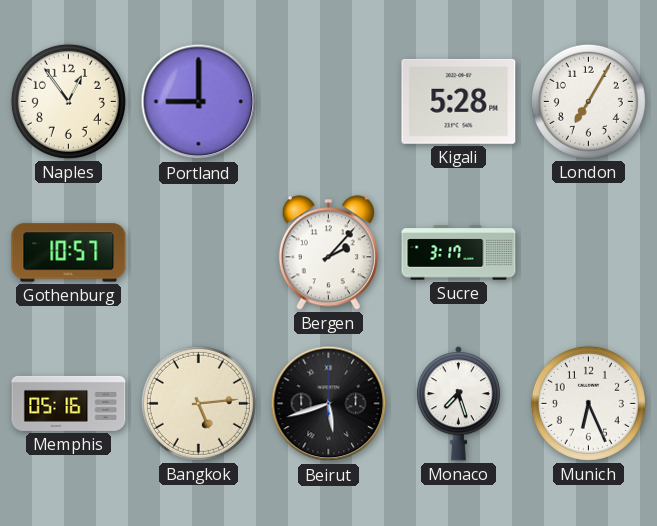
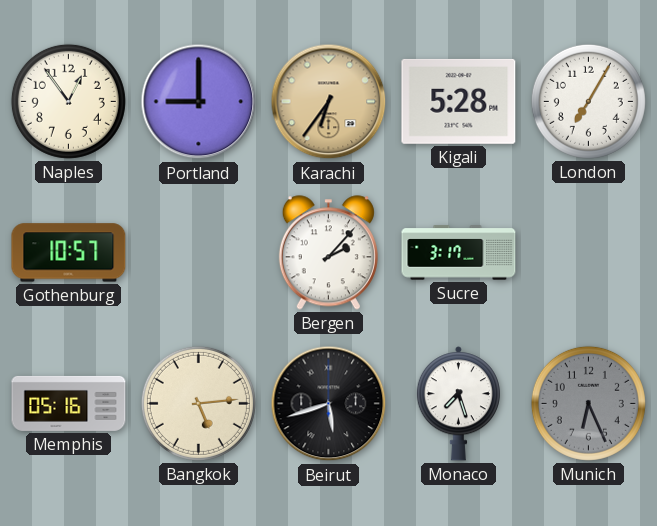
Karachi: none -> 6:36
Munich dial: white -> grey
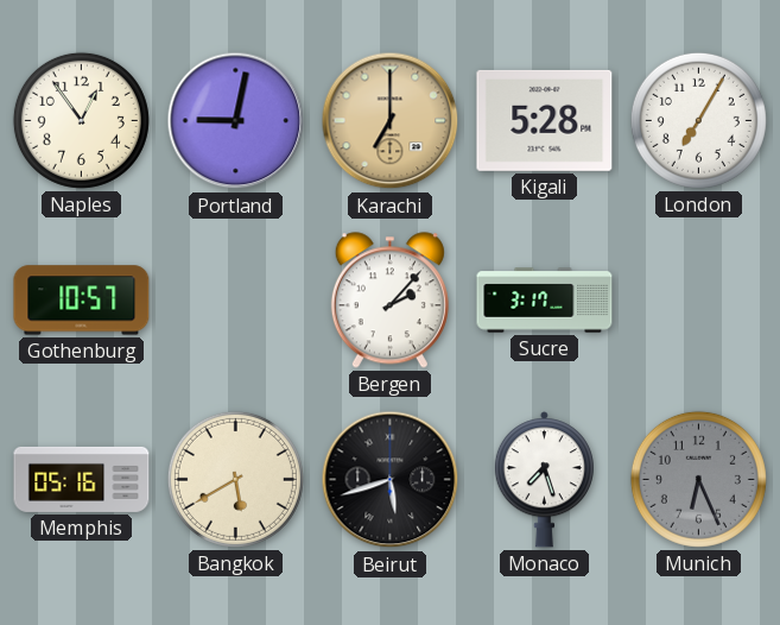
Portland: 9:00 -> 9:02
Karachi: 6:36 -> 7:00
Bangkok: 5:14 -> 5:40
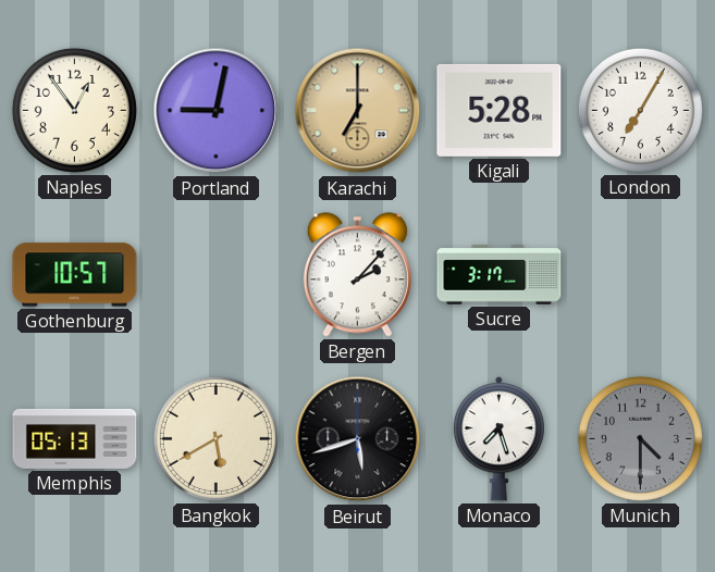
Memphis: 05:16 -> 05:13
Munich: 6:26 -> 4:30
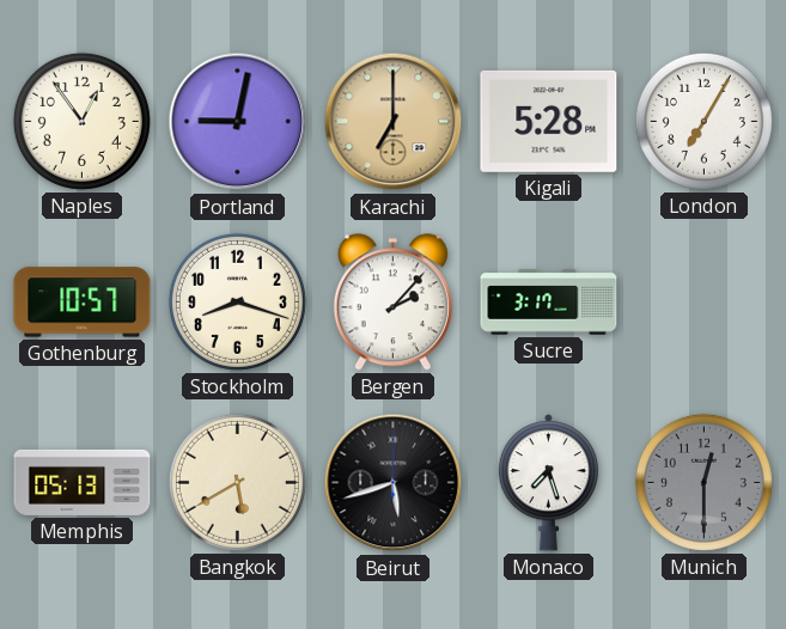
Stockholm: none -> 8:18
Munich: 4:30 -> 12:30
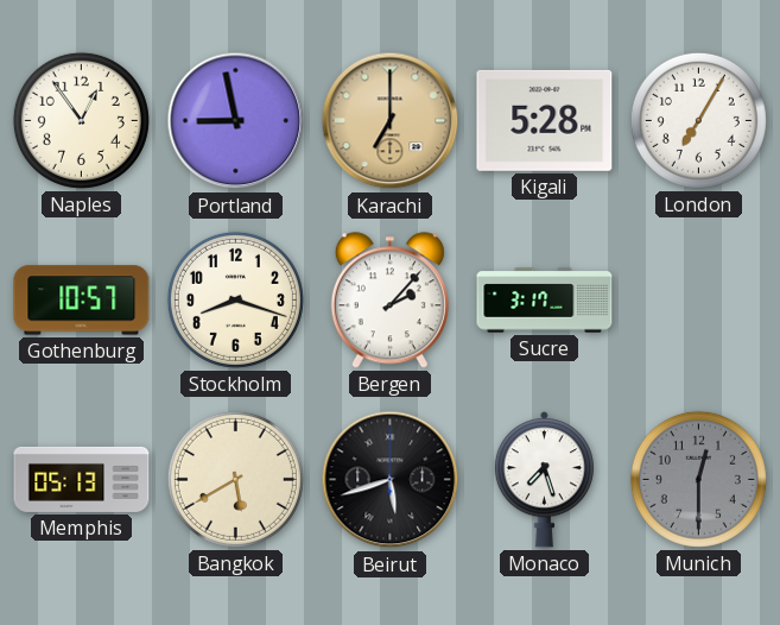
Portland: 9:02 -> 8:58
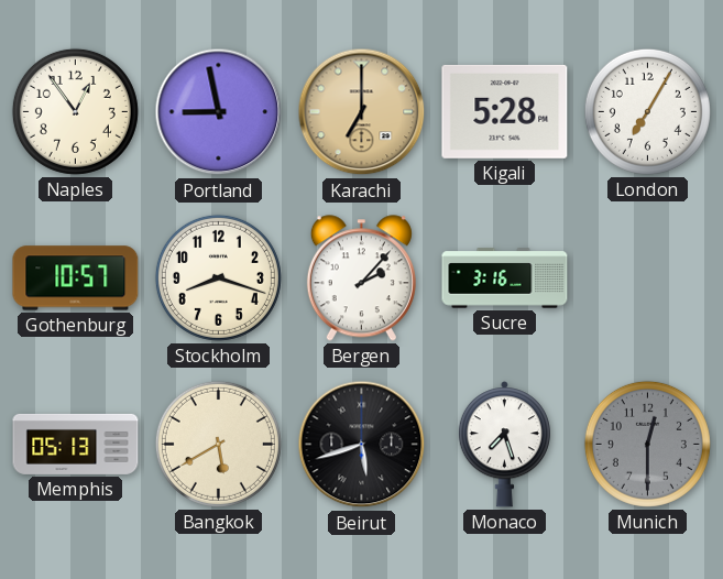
Sucre: 3:17 -> 3:16
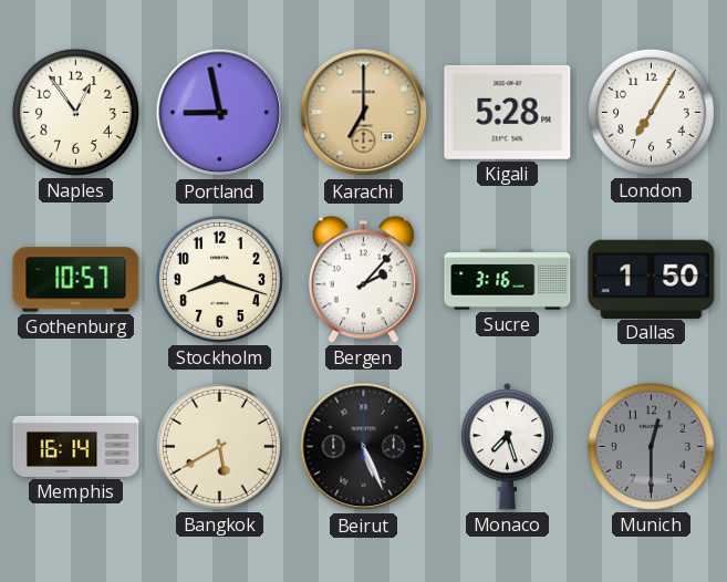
Dallas: none -> 1:50
Memphis: 05:13 -> 16:14
Beirut: 5:42 -> 5:26
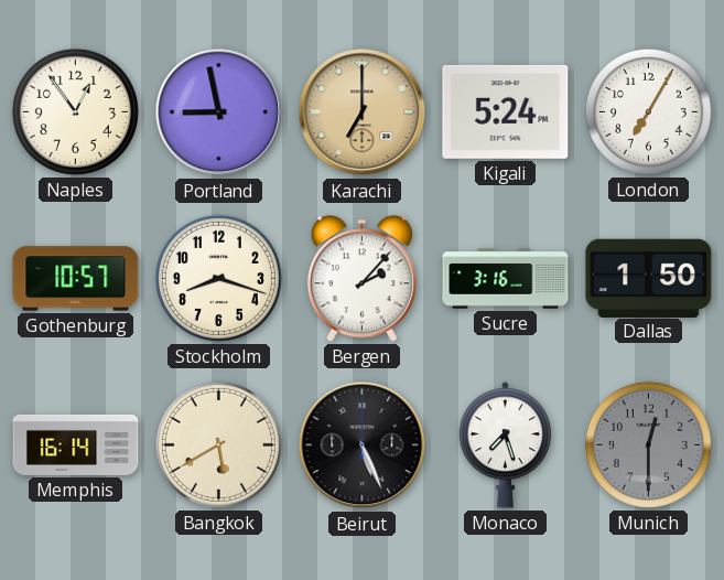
Kigali: 5:28 -> 5:24
